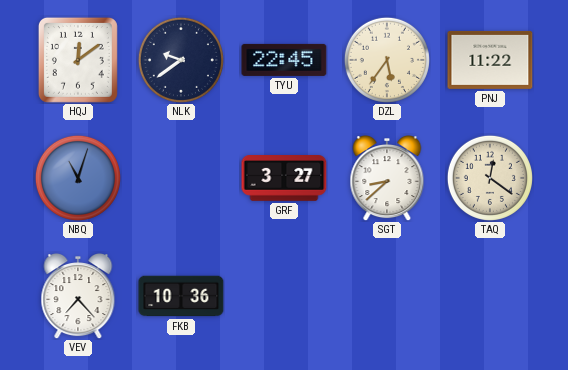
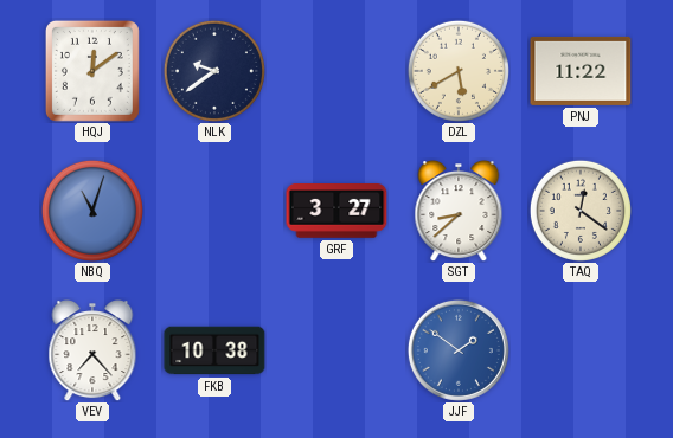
TYU: 22:45 -> none
DZL: 5:36 -> 5:40
FKB: 10:36 -> 10:38
JJF: none -> 1:51
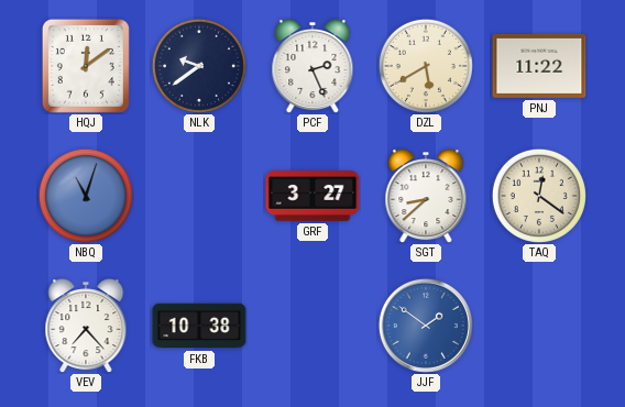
PCF: none -> 2:26
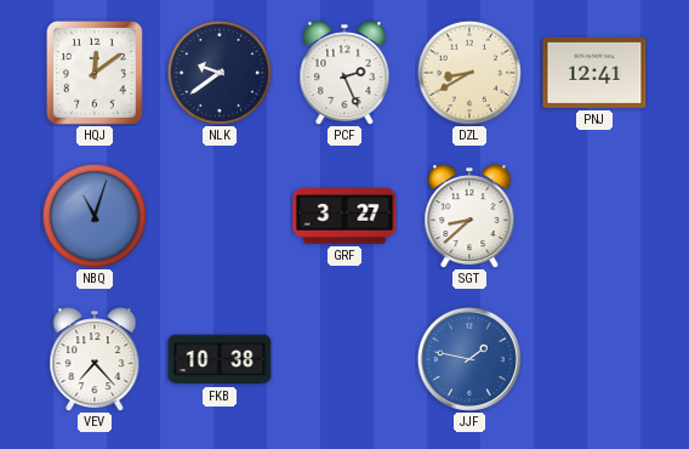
DZL: 5:40 -> 8:40
PNJ: 11:22 -> 12:41
TAQ: 12:21 -> none
JJF: 1:51 -> 1:47
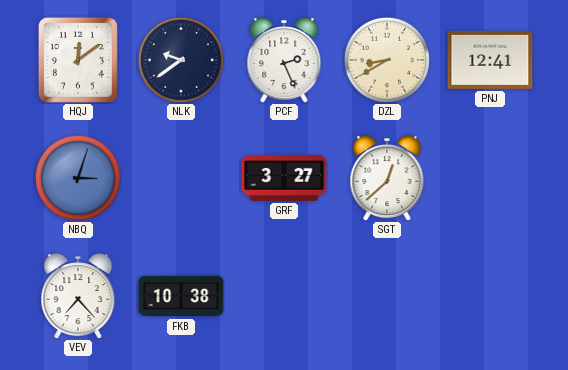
NBQ: 11:03 -> 3:03
SGT: 8:38 -> 12:38
JJF: 1:47 -> none
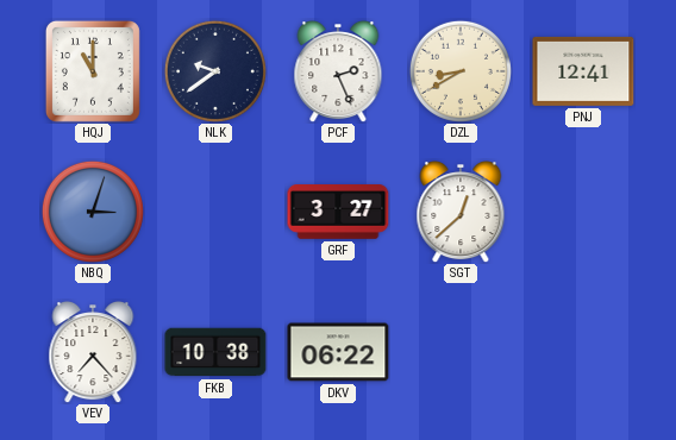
HQJ: 12:09 -> 11:00
DKV: none -> 06:22
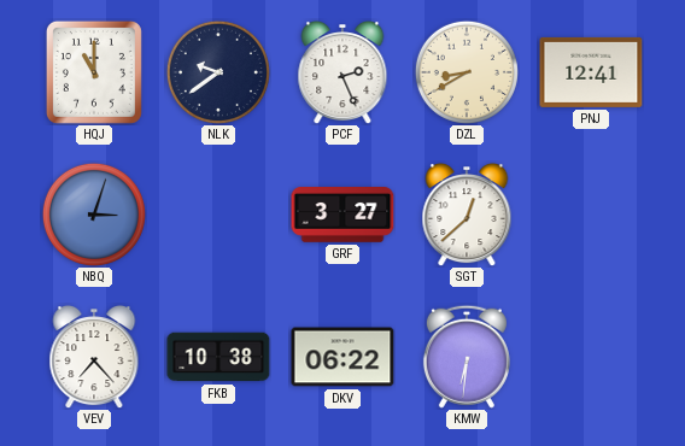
KMW: none -> 6:31
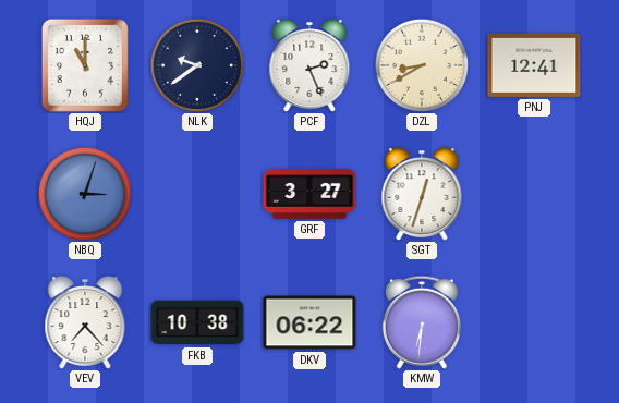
SGT: 12:38 -> 12:33
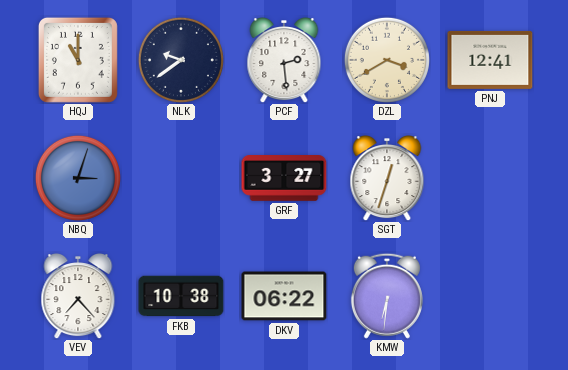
PCF: 2:26 -> 2:29
DZL: 8:40 -> 3:40
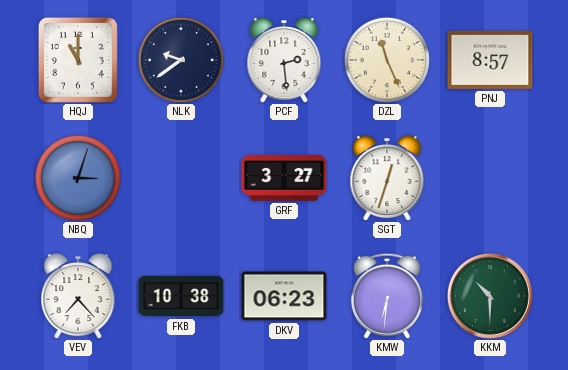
DZL: 3:40 -> 11:26
PNJ: 12:41 -> 8:57
DKV: 06:22 -> 06:23
KKM: none -> 10:30
